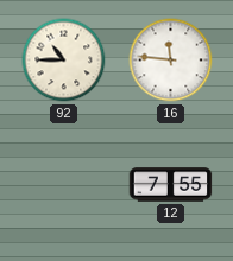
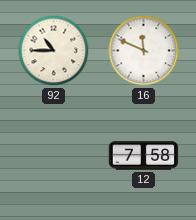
16: 11:46 -> 11:49
12: 7:55 -> 7:58
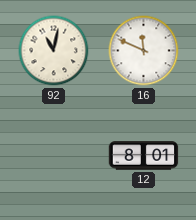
92: 10:45 -> 11:02
12: 7:58 -> 8:01
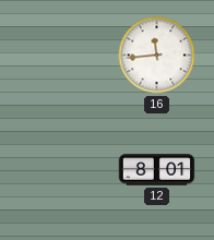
92: 11:02 -> none
16: 11:49 -> 11:44
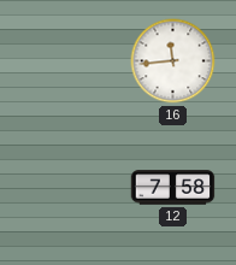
12: 8:01 -> 7:58
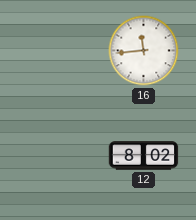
12: 7:58 -> 8:02
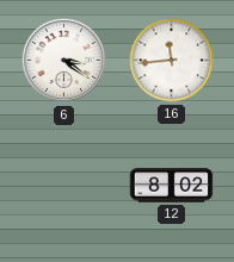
6: none -> 3:21
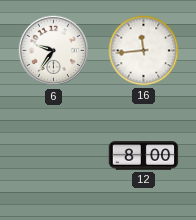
6: 3:21 -> 9:36
12: 8:02 -> 8:00
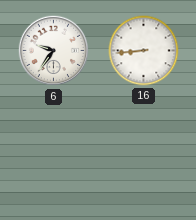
16: 11:44 -> 8:44
12: 8:00 -> none
